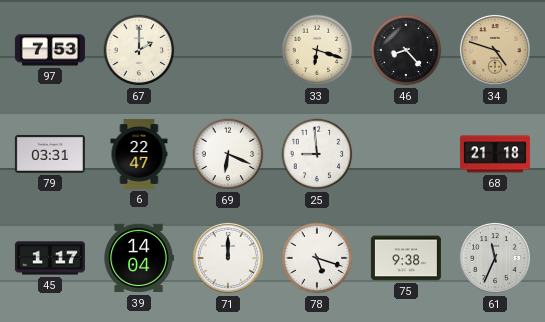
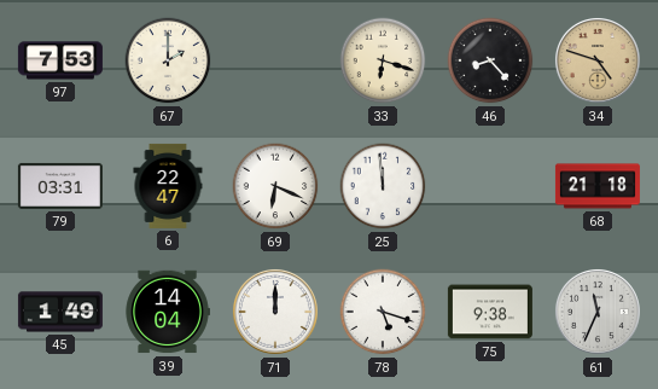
25: 8:59 -> 11:59
45: 1:17 -> 1:49
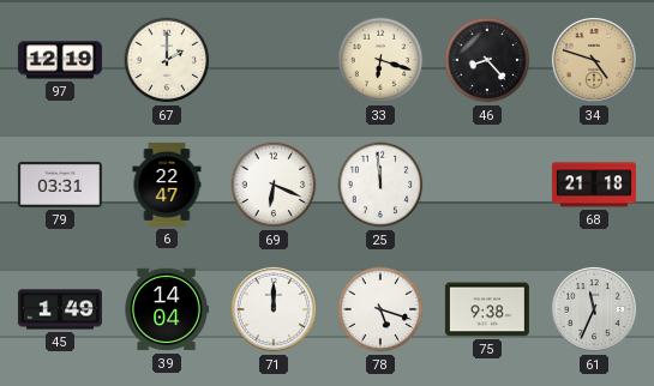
97: 7:53 -> 12:19
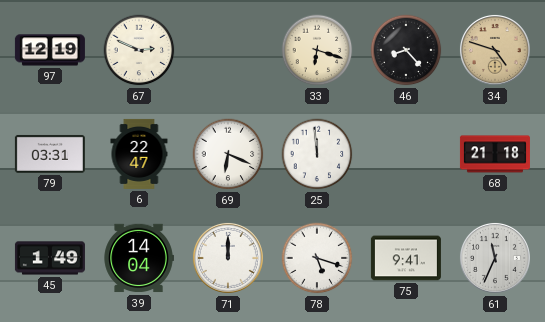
67: 2:00 -> 2:49
75: 9:38 -> 9:41
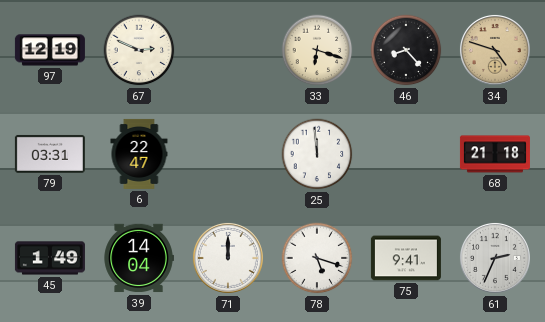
69: 6:19 -> none
61: 11:34 -> 2:34
